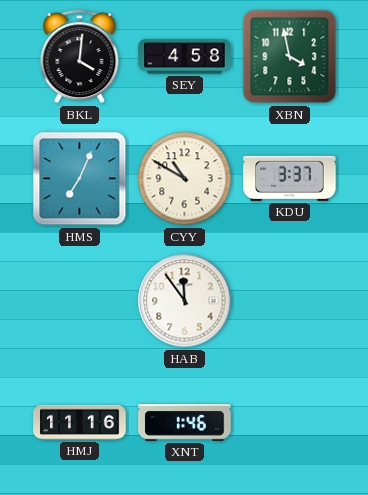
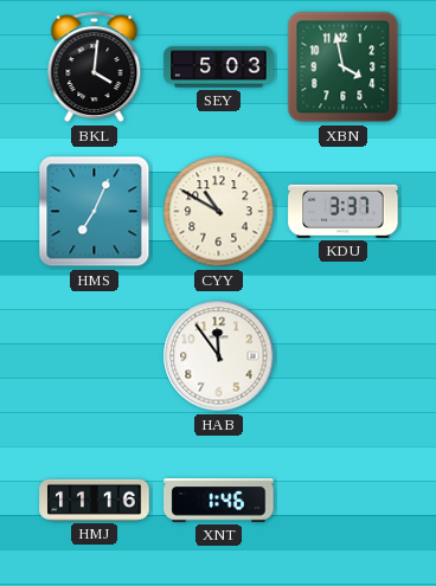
SEY: 4:58 -> 5:03
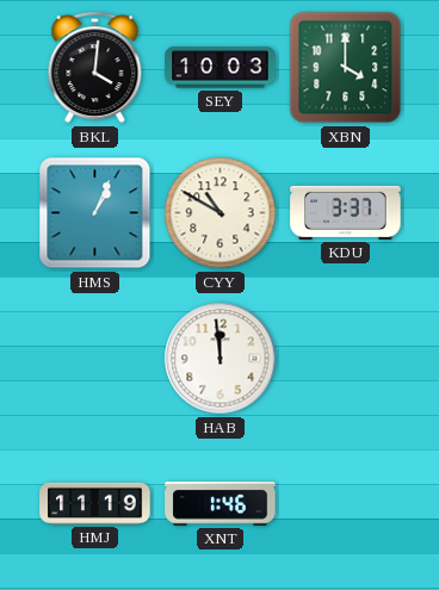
SEY: 5:03 -> 10:03
XBN: 3:58 -> 4:00
HMS: 7:04 -> 1:04
HAB: 11:54 -> 11:59
HMJ: 11:16 -> 11:19
